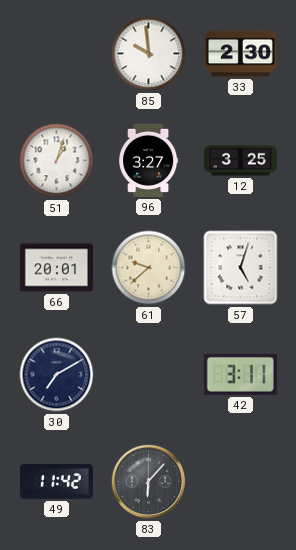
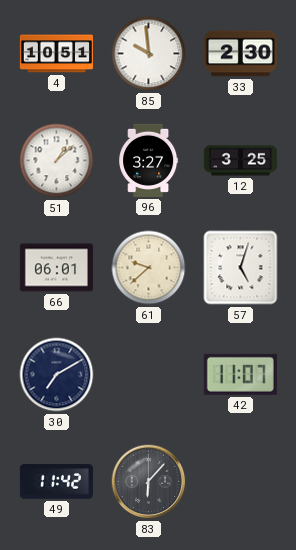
4: none -> 10:51
51: 1:03 -> 1:08
66: 20:01 -> 06:01
42: 3:11 -> 11:07
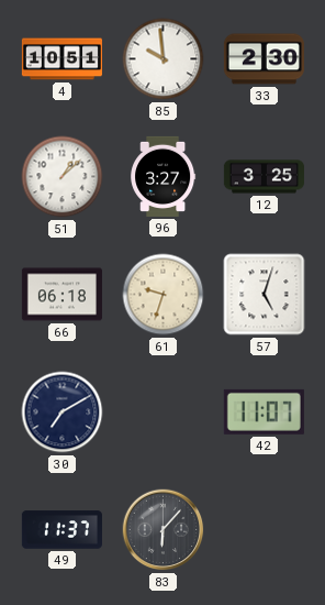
66: 06:01 -> 06:18
61: 9:38 -> 9:33
49: 11:42 -> 11:37
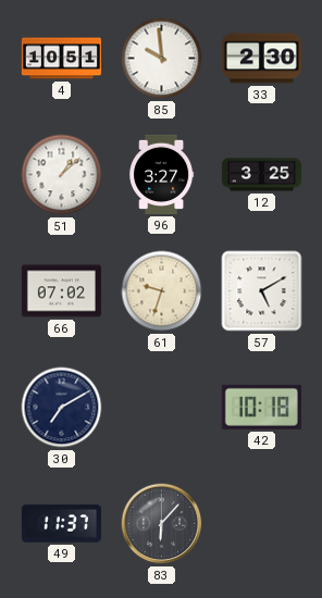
66: 06:18 -> 07:02
57: 5:03 -> 5:10
42: 11:07 -> 10:18
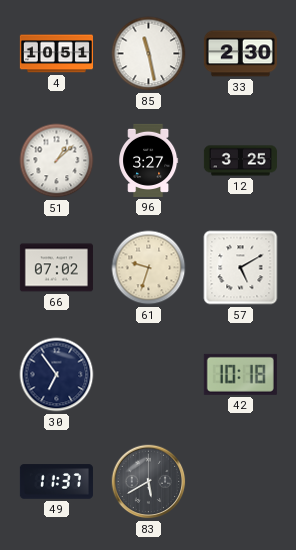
85: 9:59 -> 11:28
30: 7:10 -> 6:54
83: 6:07 -> 5:40
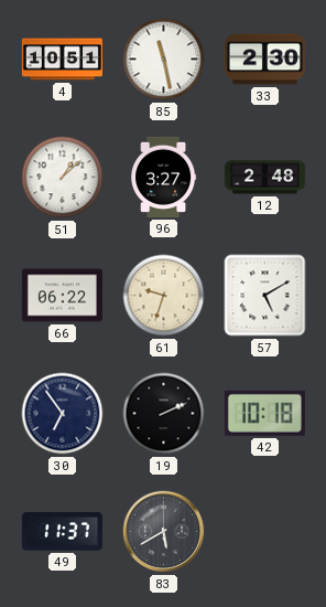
12: 3:25 -> 2:48
66: 07:02 -> 06:22
19: none -> 2:11
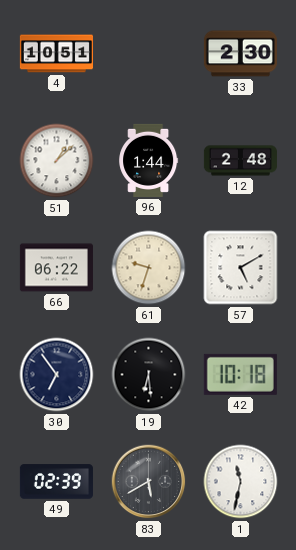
85: 11:28 -> none
96: 3:27 -> 1:44
19: 2:11 -> 6:29
49: 11:37 -> 02:39
1: none -> 11:32
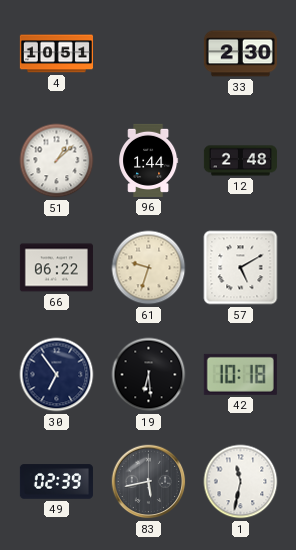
83: 5:40 -> 5:43
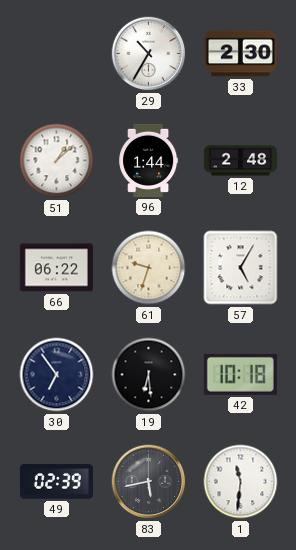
4: 10:51 -> none
29: none -> 10:35
57: 5:10 -> 5:05
1: 11:32 -> 11:31
